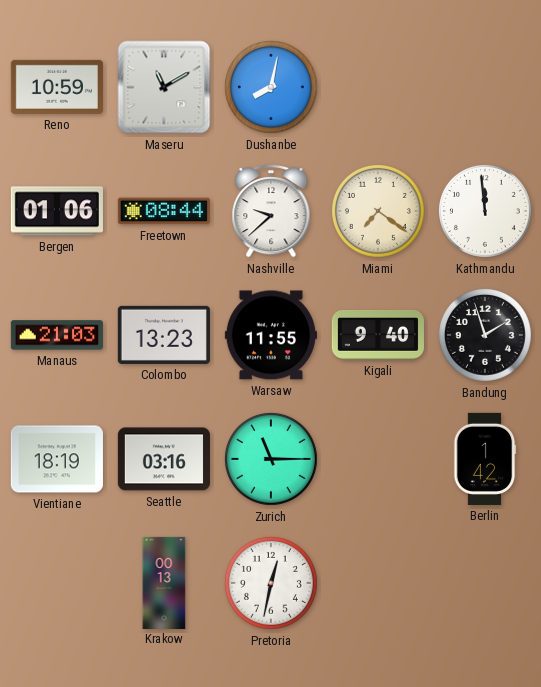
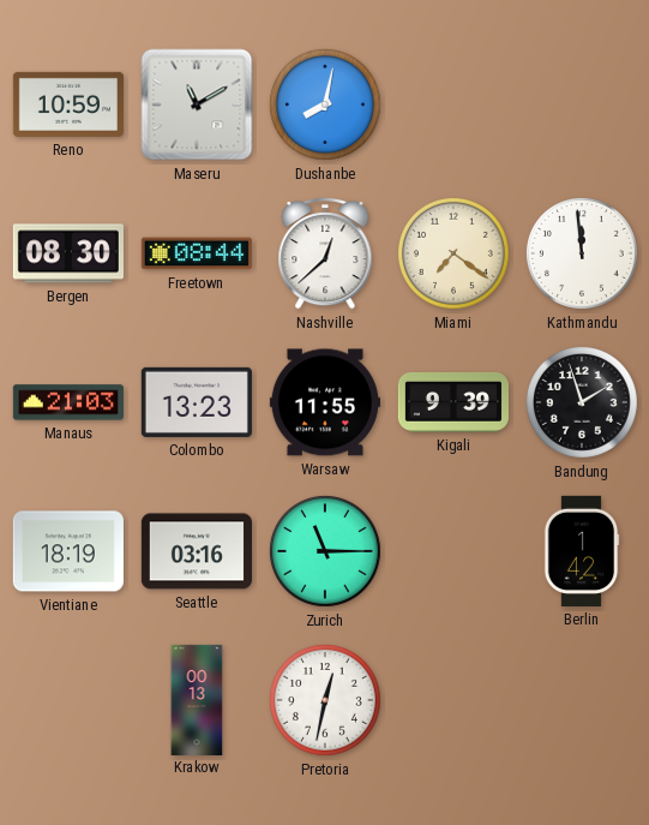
Bergen: 01:06 -> 08:30
Nashville: 9:38 -> 12:38
Kigali: 9:40 -> 9:39
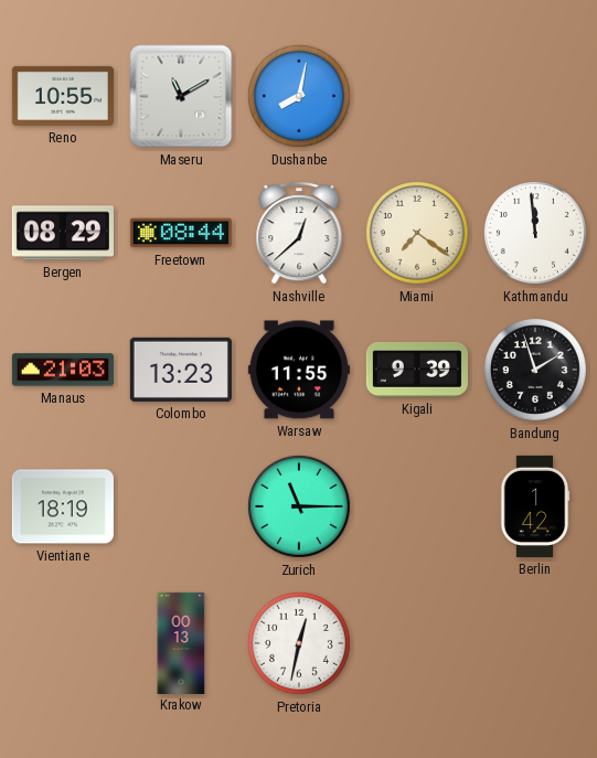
Reno: 10:59 -> 10:55
Bergen: 08:30 -> 08:29
Seattle: 03:16 -> none
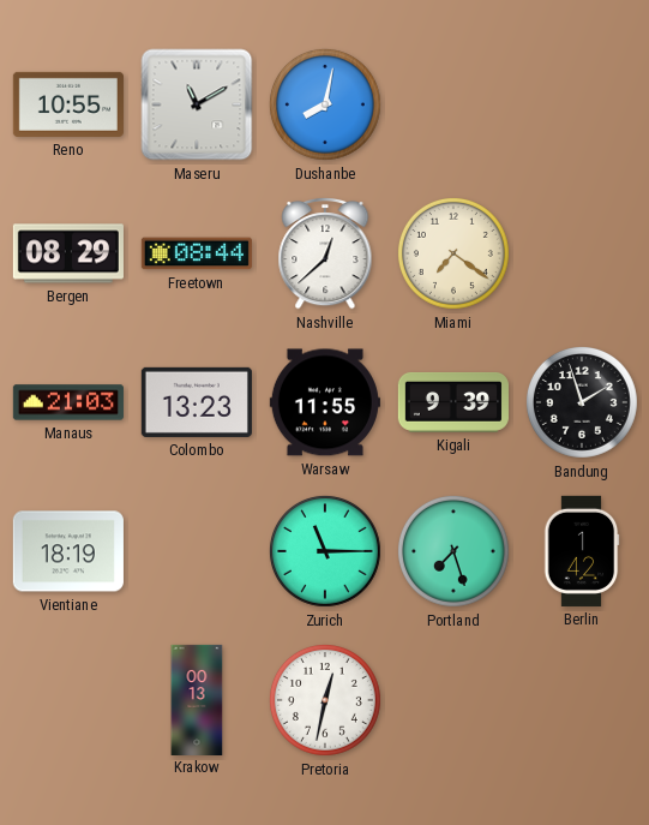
Kathmandu: 11:59 -> none
Portland: none -> 7:27
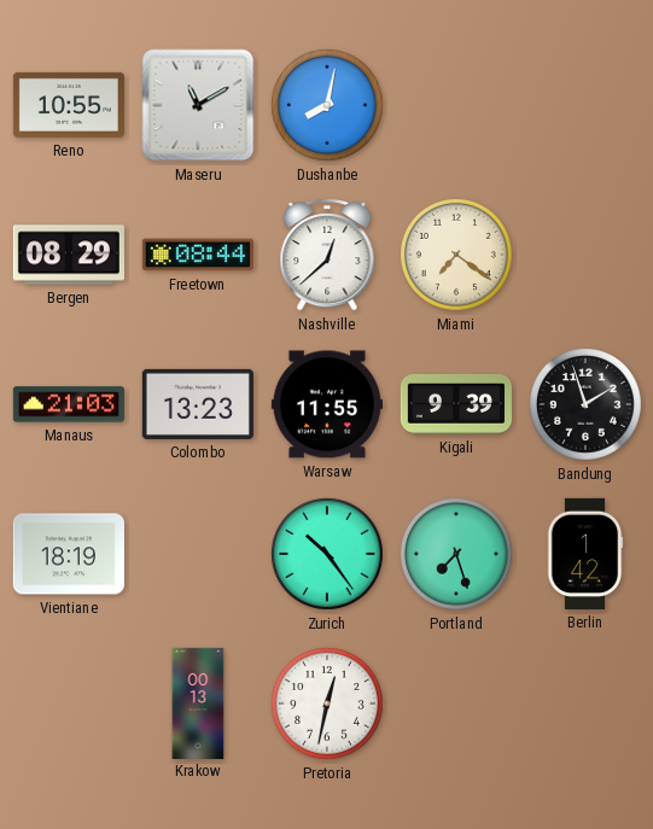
Zurich: 11:15 -> 10:24
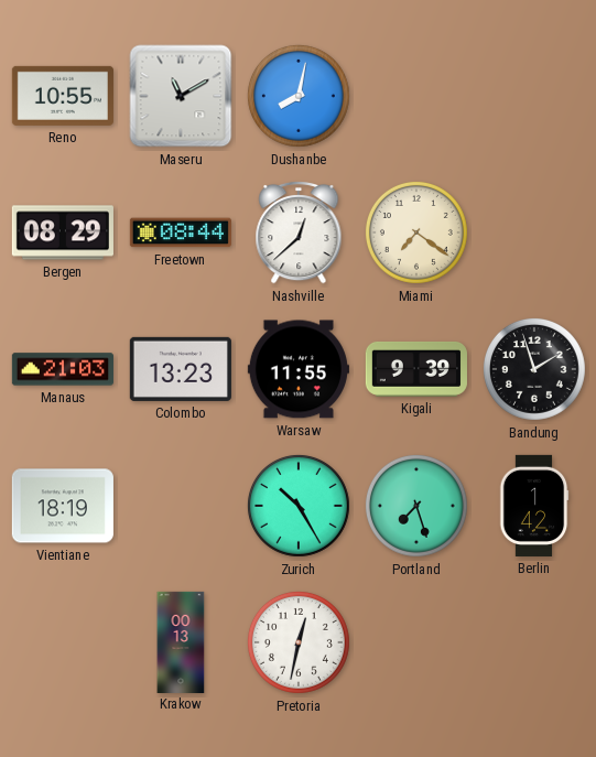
Zurich: 10:24 -> 10:25
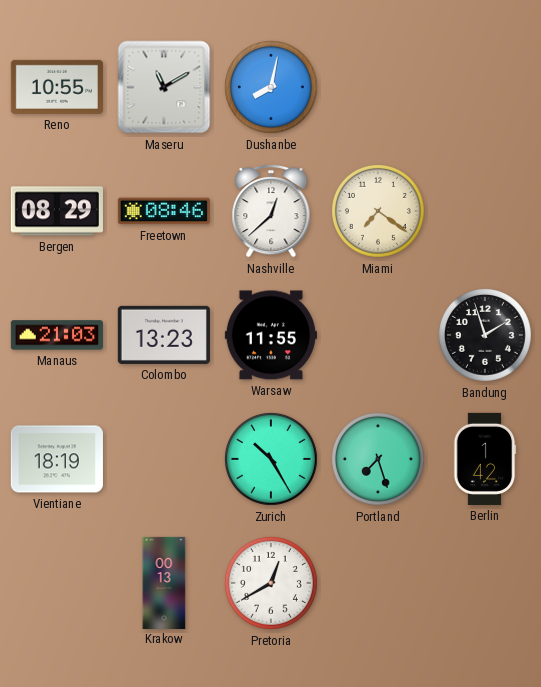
Freetown: 08:44 -> 08:46
Kigali: 9:39 -> none
Pretoria: 12:32 -> 12:40
